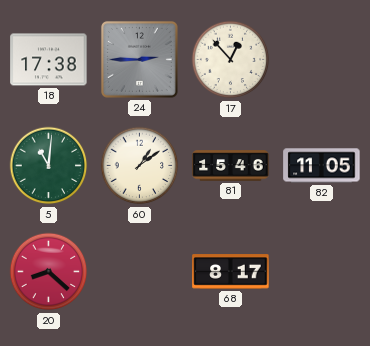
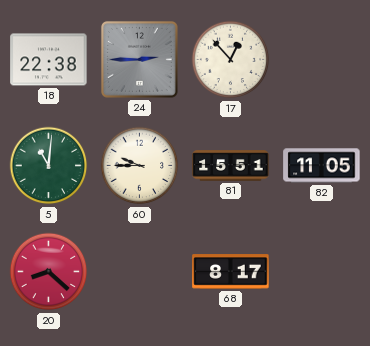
18: 17:38 -> 22:38
60: 1:09 -> 9:45
81: 15:46 -> 15:51
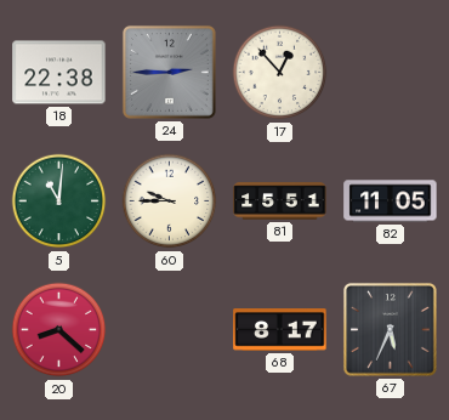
67: none -> 5:34
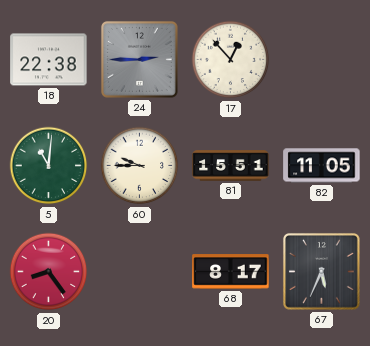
20: 8:22 -> 8:24
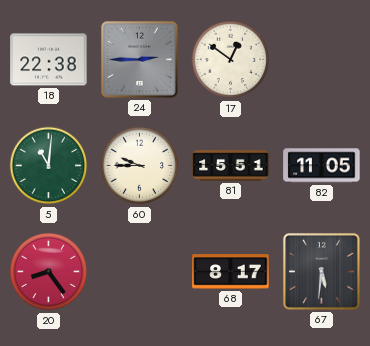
17: 12:53 -> 12:51
67: 5:34 -> 5:31
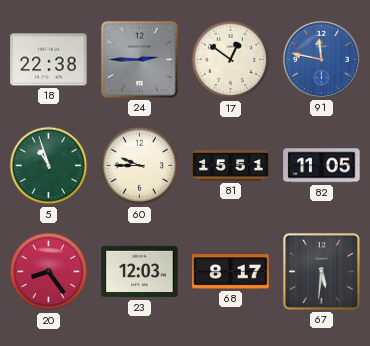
91: none -> 11:47
5: 11:01 -> 10:57
23: none -> 12:03
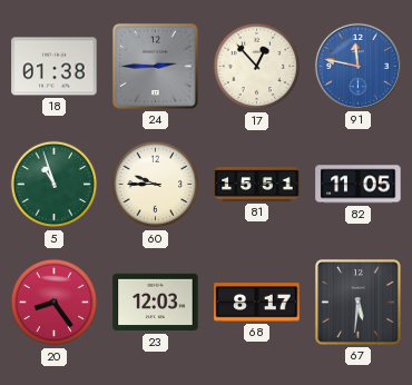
18: 22:38 -> 01:38
17: 12:51 -> 12:53
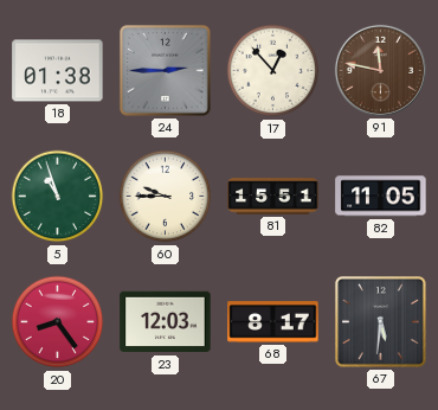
91 dial: blue -> brown
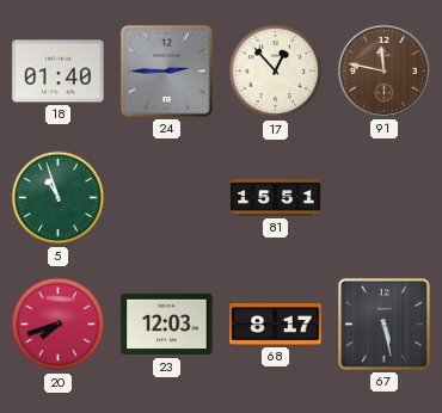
18: 01:38 -> 01:40
60: 9:45 -> none
82: 11:05 -> none
20: 8:24 -> 7:42
67: 5:31 -> 5:28
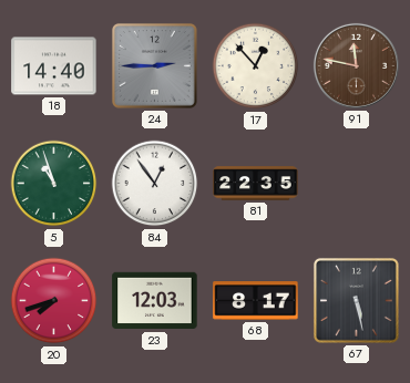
18: 01:40 -> 14:40
84: none -> 12:54
81: 15:51 -> 22:35
